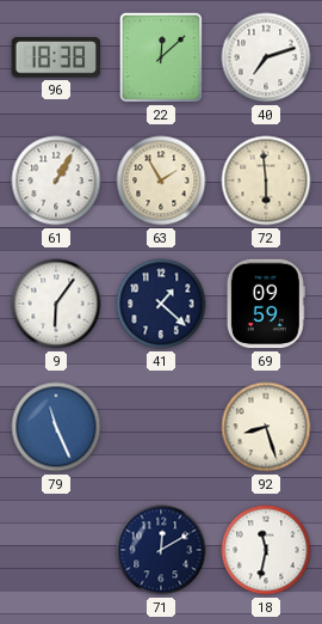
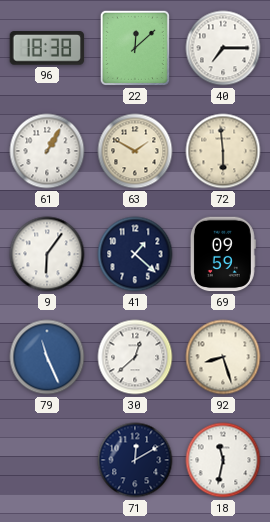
40: 7:12 -> 7:15
63: 1:55 -> 1:50
30: none -> 12:38
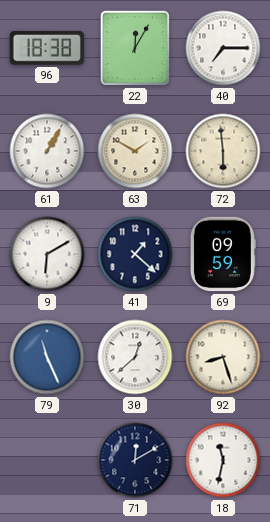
22: 12:08 -> 12:05
9: 6:06 -> 6:10
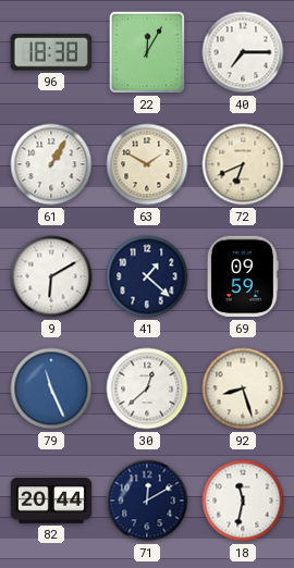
72: 5:59 -> 6:41
82: none -> 20:44
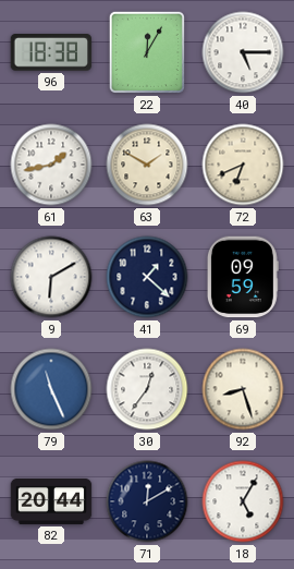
40: 7:15 -> 5:15
61: 1:05 -> 1:43
30: 12:38 -> 12:36
18: 11:32 -> 5:05
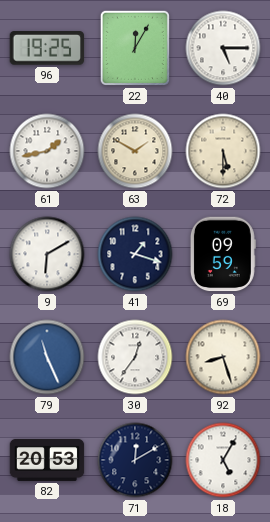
96: 18:38 -> 19:25
72: 6:41 -> 5:30
41: 1:22 -> 1:18
82: 20:44 -> 20:53
